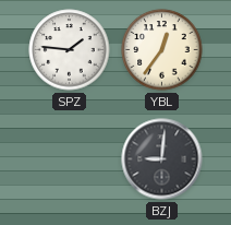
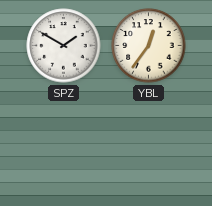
SPZ: 1:46 -> 1:50
BZJ: 9:01 -> none
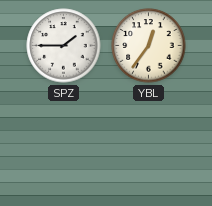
SPZ: 1:50 -> 1:45
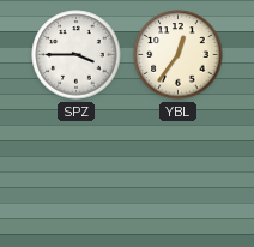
SPZ: 1:45 -> 3:45
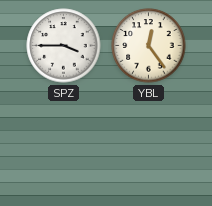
YBL: 12:36 -> 12:24
